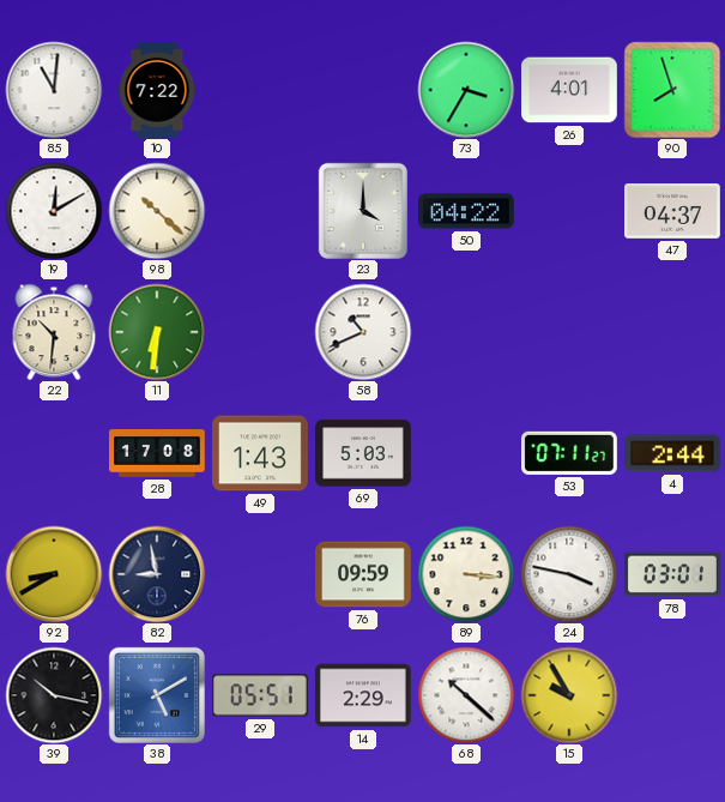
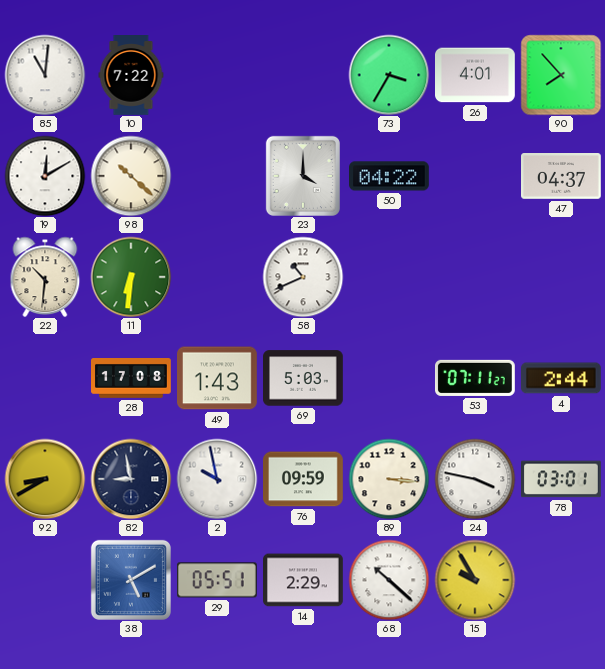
90: 7:57 -> 7:53
2: none -> 9:58
39: 10:17 -> none
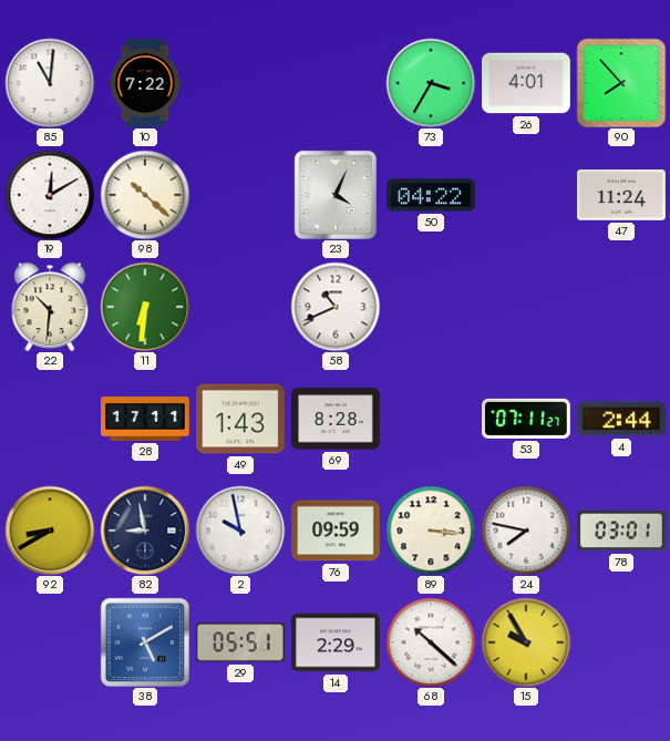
23: 4:00 -> 4:04
47: 04:37 -> 11:24
28: 17:08 -> 17:11
69: 5:03 -> 8:28
24: 3:47 -> 7:47
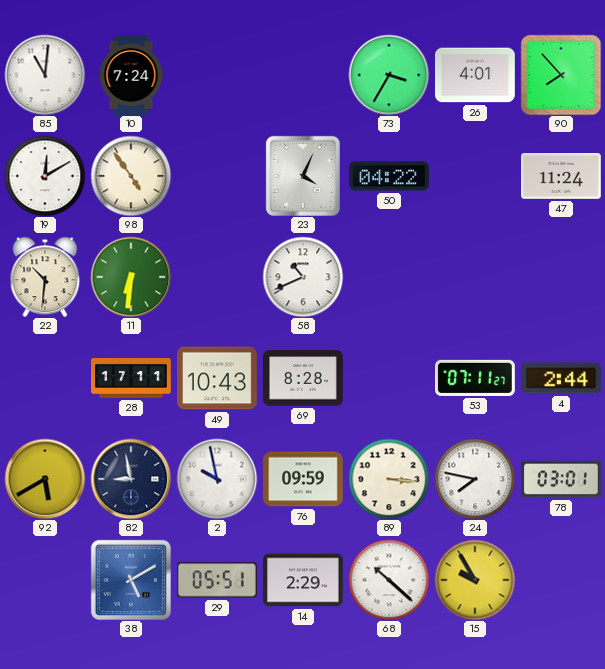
10: 7:22 -> 7:24
98: 10:22 -> 4:54
49: 1:43 -> 10:43
92: 8:40 -> 5:40
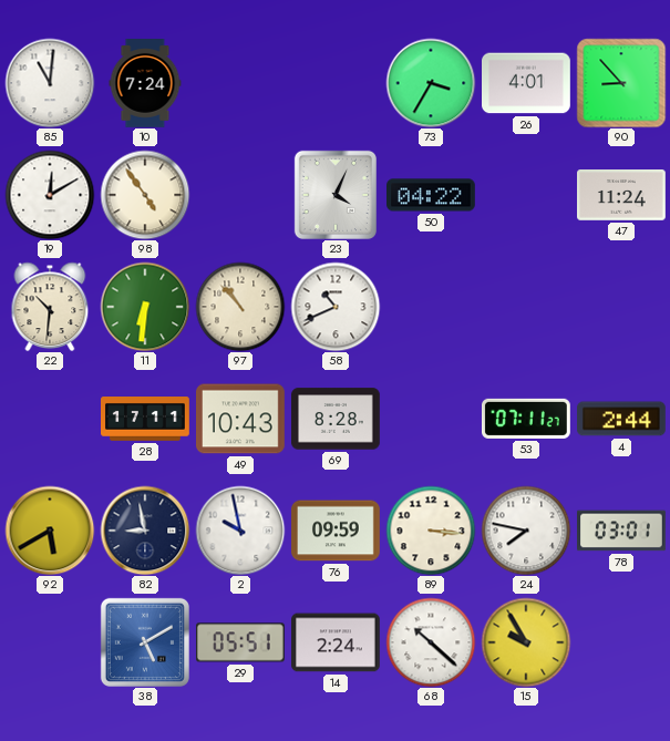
90: 7:53 -> 8:53
97: none -> 10:53
14: 2:29 -> 2:24
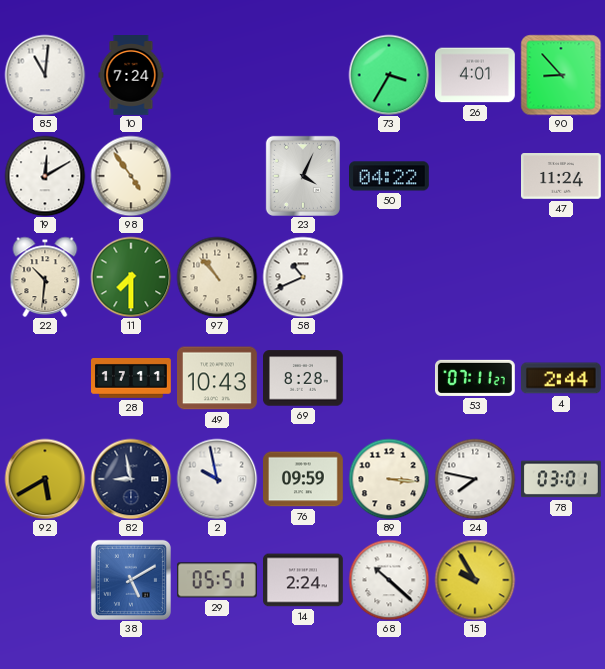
11: 6:31 -> 7:30
